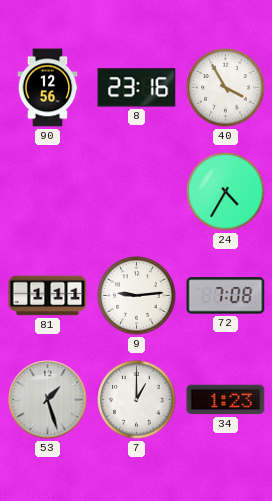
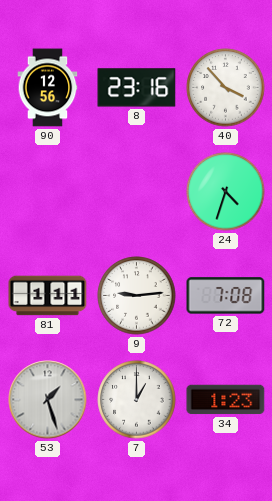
40: 3:55 -> 3:53
24: 4:35 -> 4:33
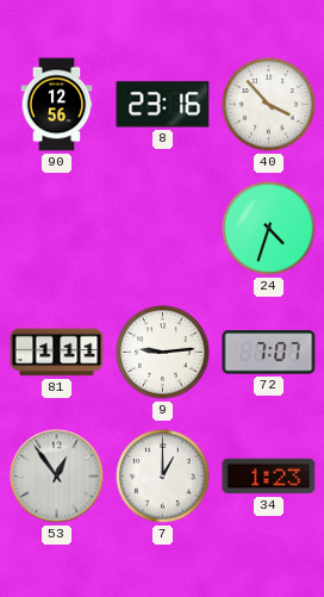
72: 7:08 -> 7:07
53: 1:27 -> 12:54
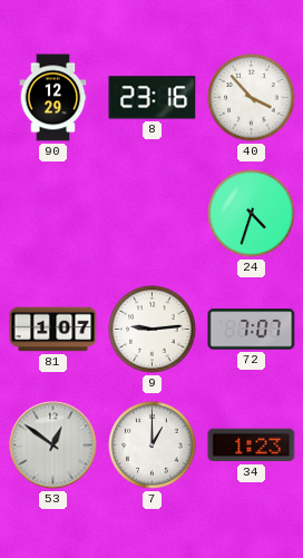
90: 12:56 -> 12:29
81: 1:11 -> 1:07
53: 12:54 -> 12:51
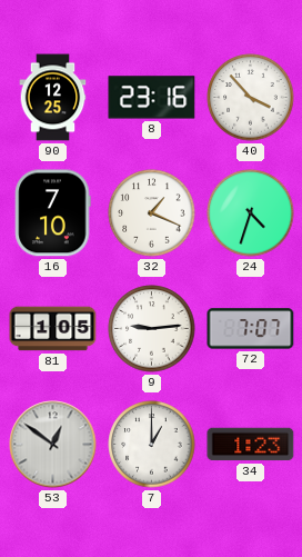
90: 12:29 -> 12:25
16: none -> 7:10
32: none -> 1:19
81: 1:07 -> 1:05
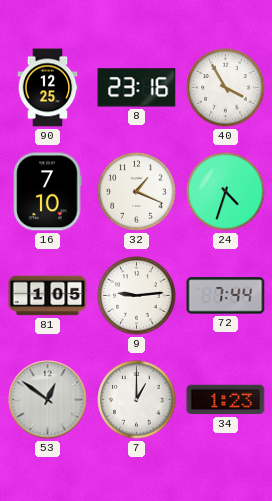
40: 3:53 -> 3:55
72: 7:07 -> 7:44
